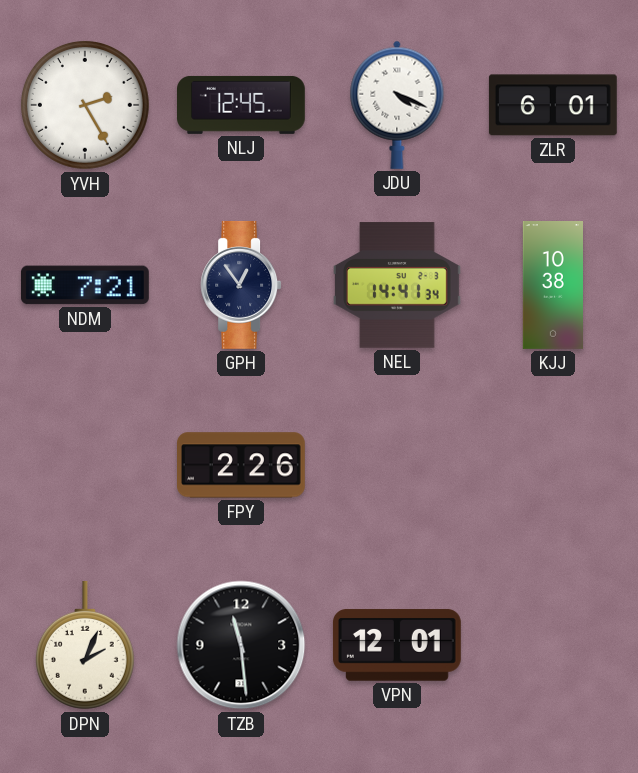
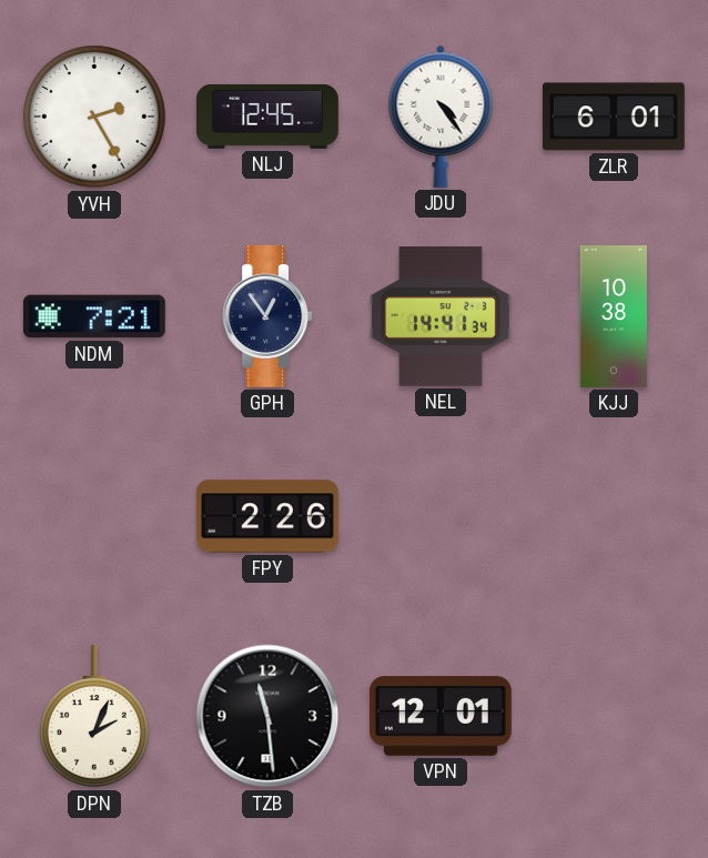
JDU: 4:19 -> 4:24
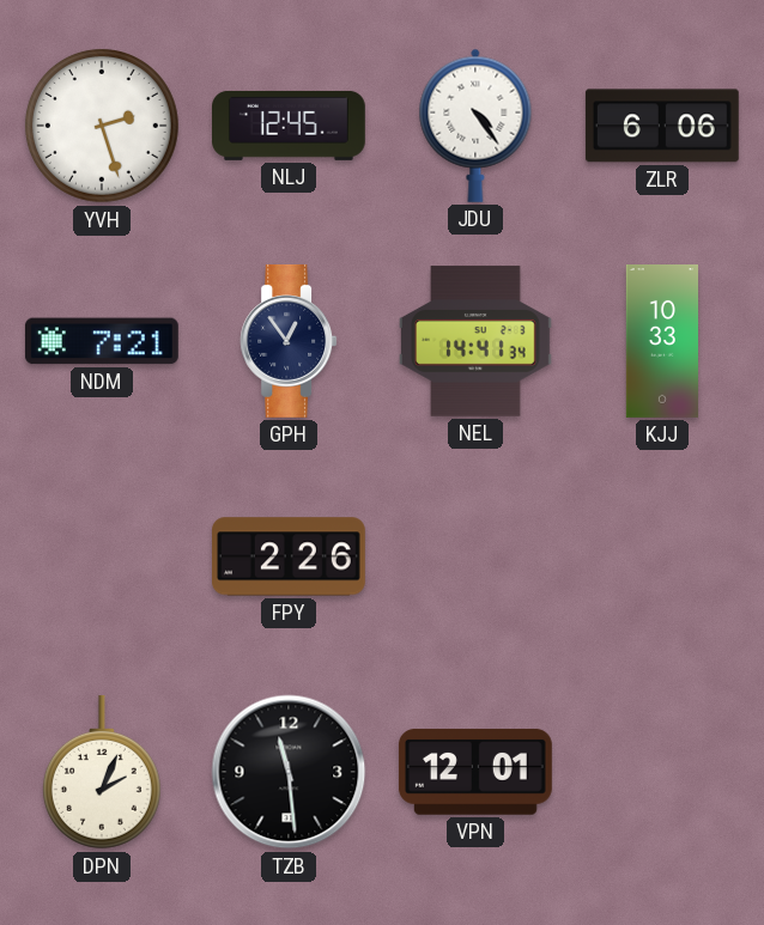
YVH: 2:25 -> 2:27
ZLR: 6:01 -> 6:06
KJJ: 10:38 -> 10:33
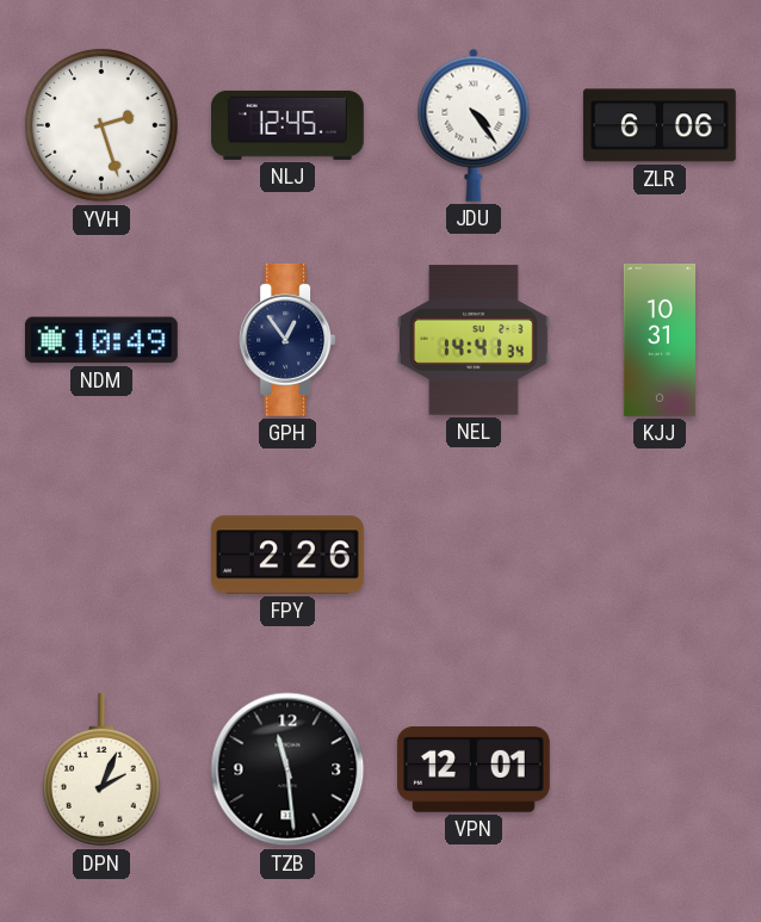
NDM: 7:21 -> 10:49
KJJ: 10:33 -> 10:31
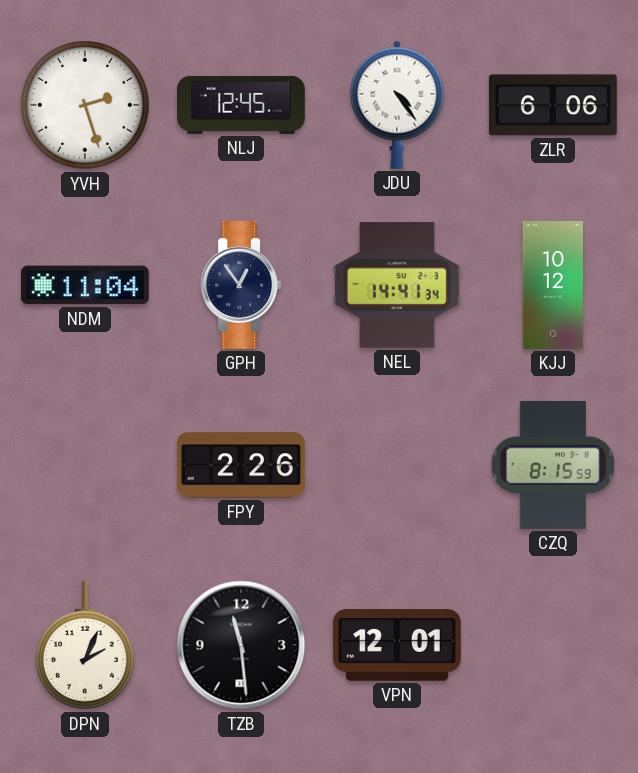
NDM: 10:49 -> 11:04
KJJ: 10:31 -> 10:12
CZQ: none -> 8:15
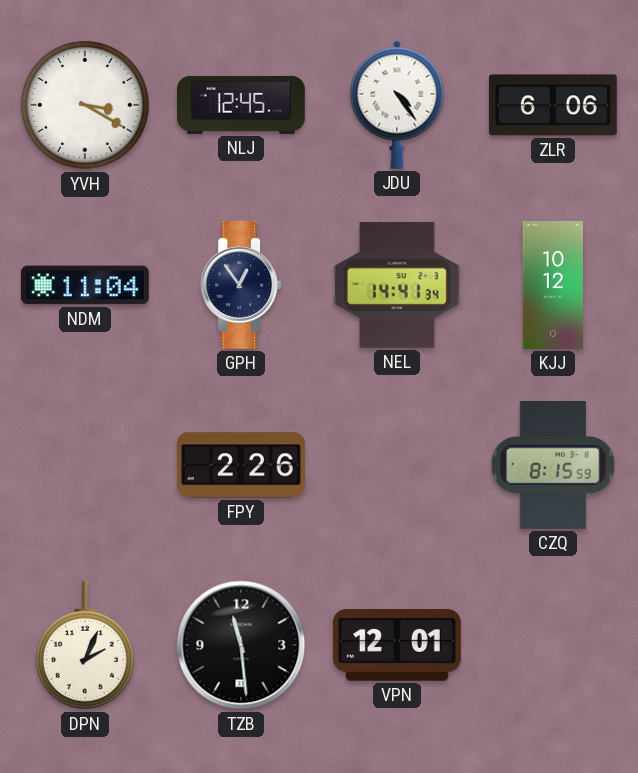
YVH: 2:27 -> 3:20
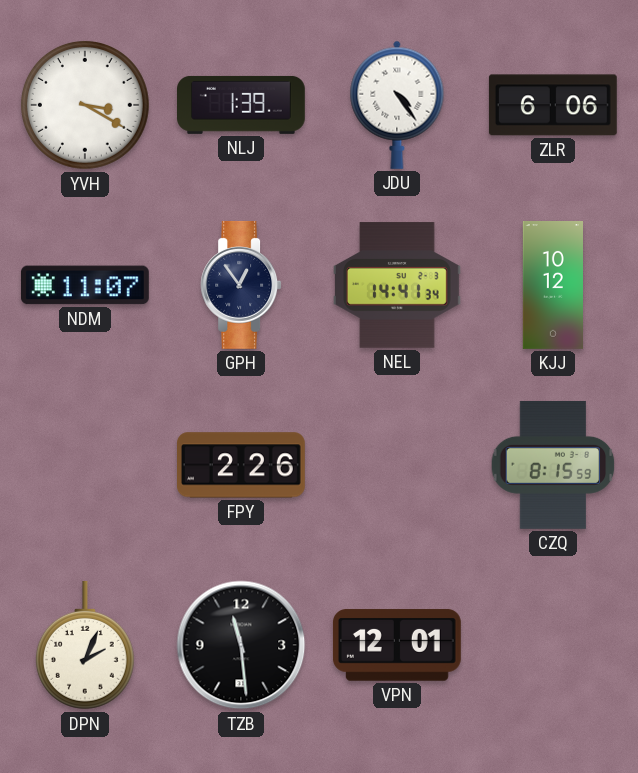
NLJ: 12:45 -> 1:39
NDM: 11:04 -> 11:07
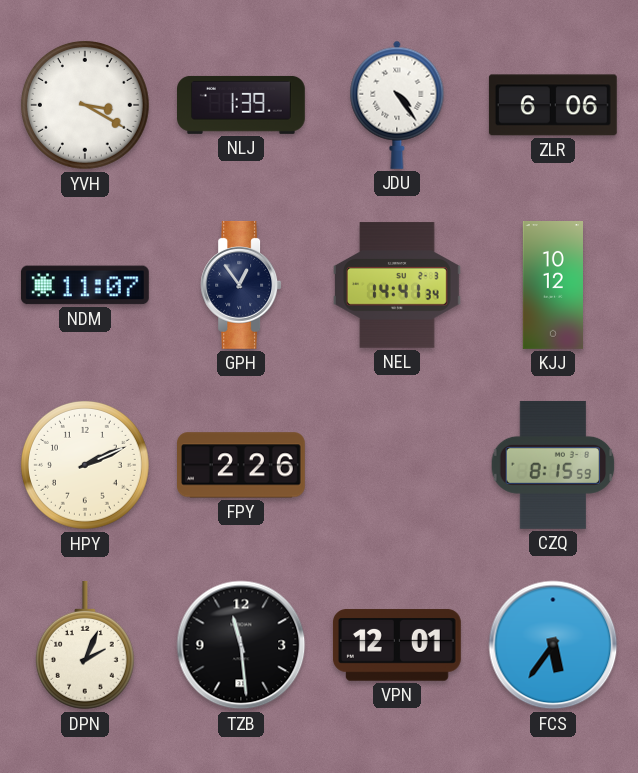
HPY: none -> 2:11
FCS: none -> 5:36
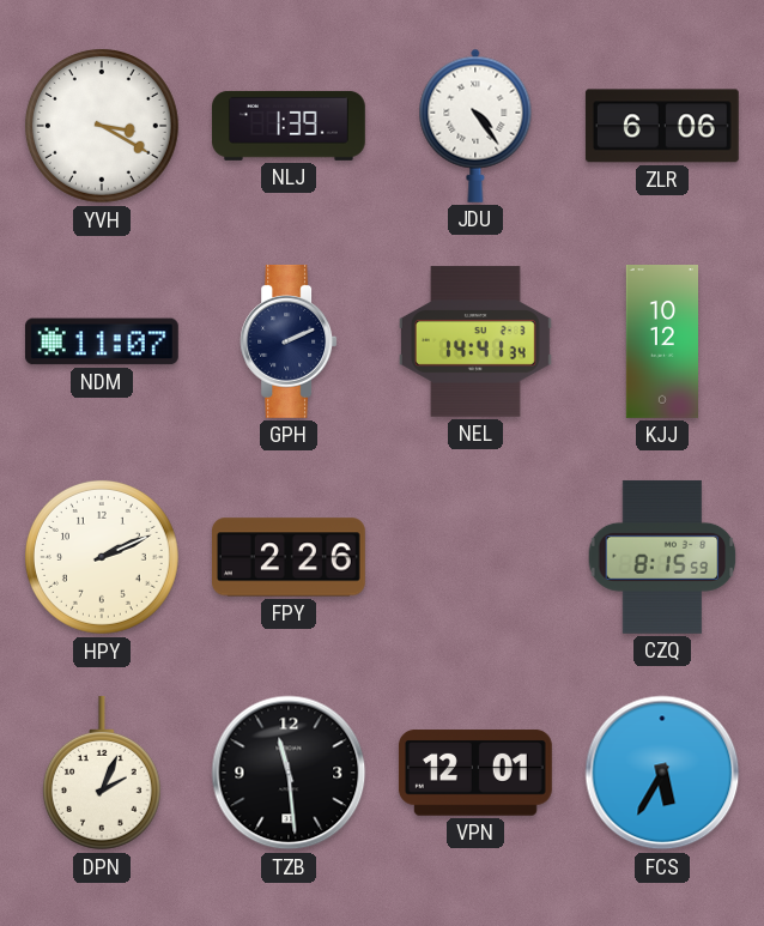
GPH: 12:54 -> 2:11
FCS: 5:36 -> 5:35
